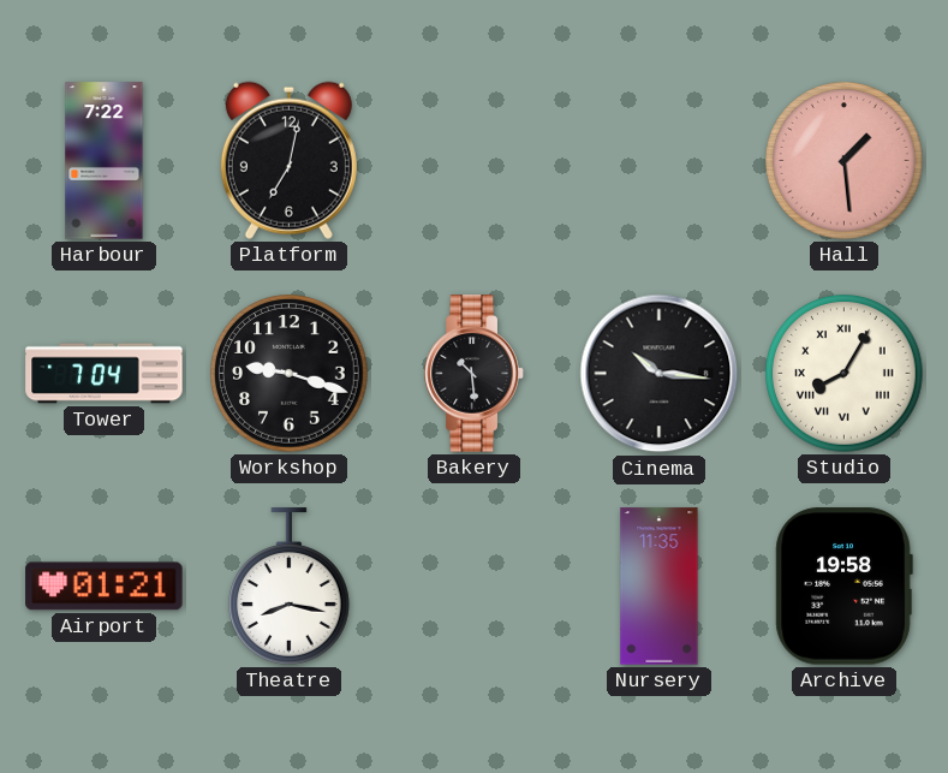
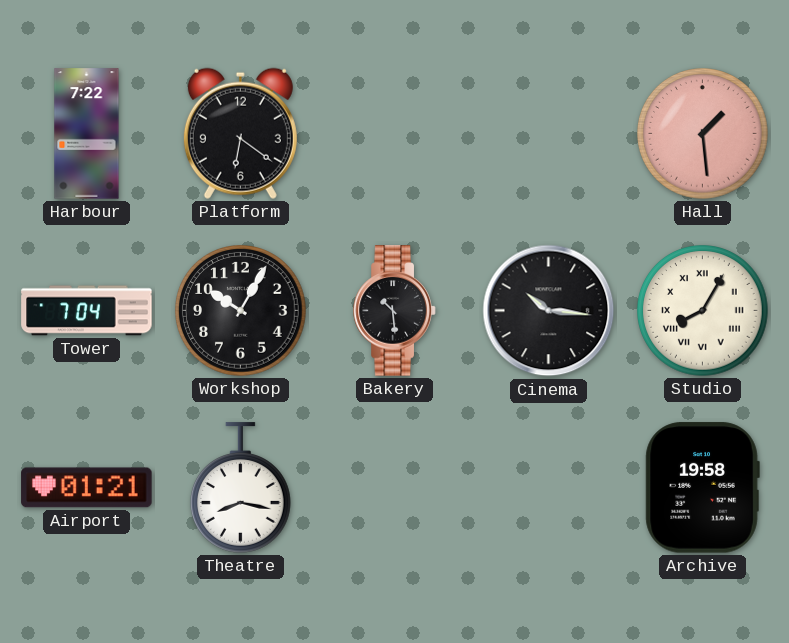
Platform: 7:02 -> 6:21
Workshop: 9:18 -> 10:05
Nursery: 11:35 -> none
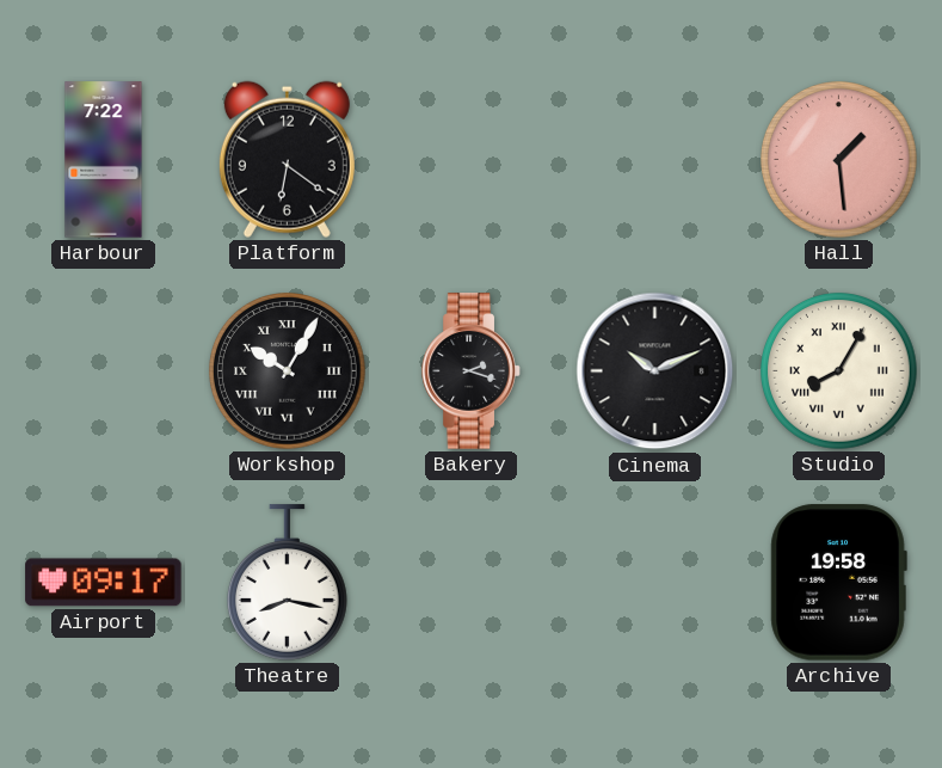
Tower: 7:04 -> none
Workshop numerals: Arabic -> Roman
Bakery: 10:29 -> 2:18
Cinema: 10:16 -> 10:11
Airport: 01:21 -> 09:17
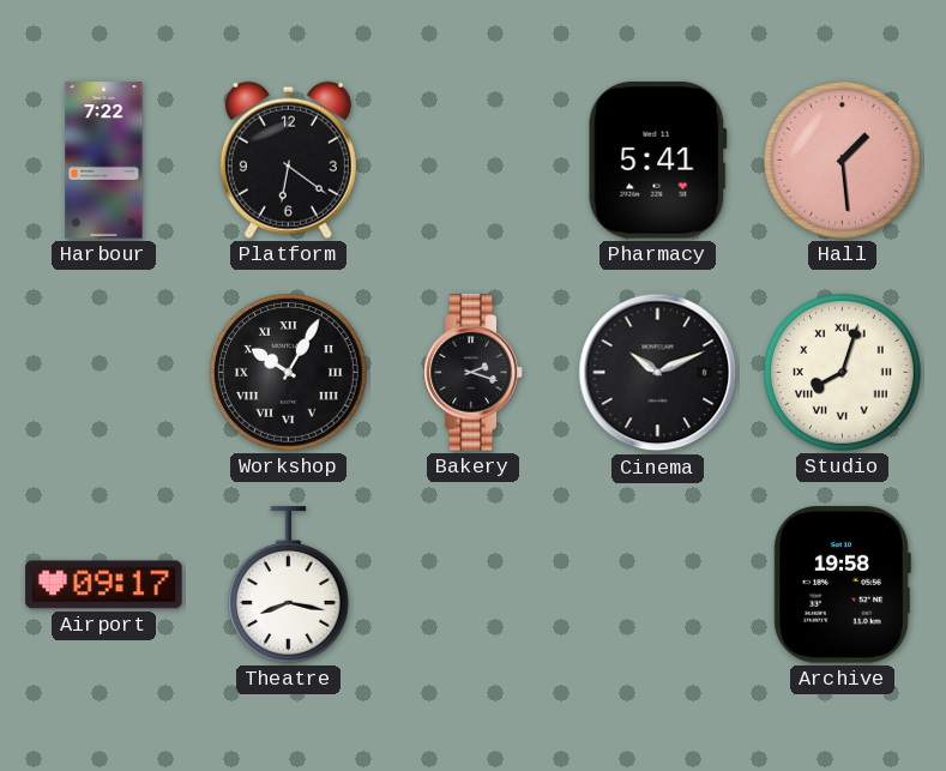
Pharmacy: none -> 5:41
Studio: 8:05 -> 8:03
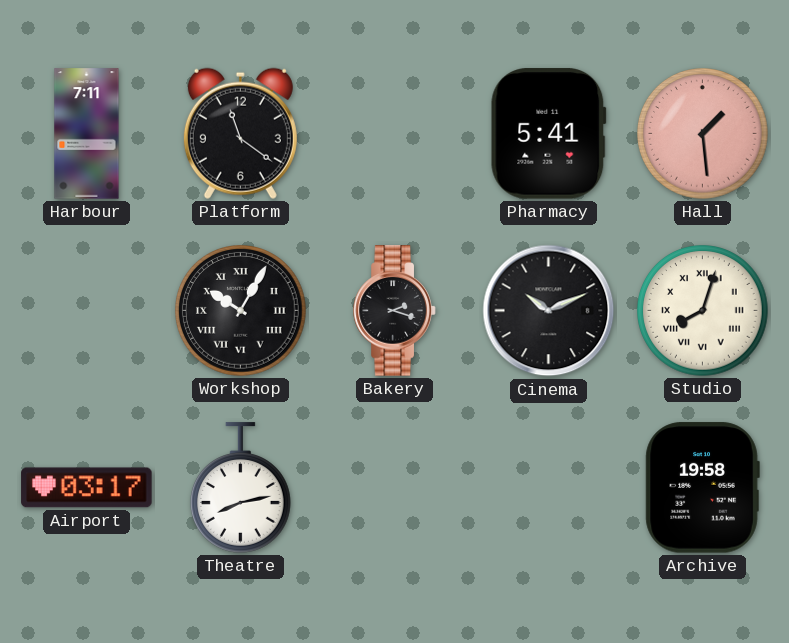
Harbour: 7:22 -> 7:11
Platform: 6:21 -> 11:21
Airport: 09:17 -> 03:17
Theatre: 8:17 -> 8:13
